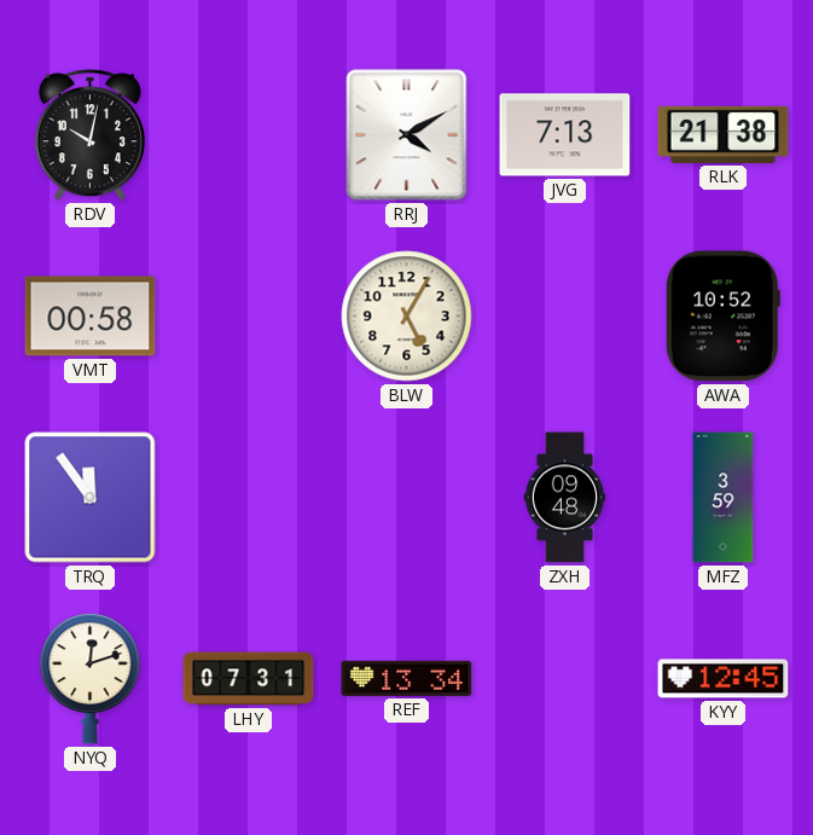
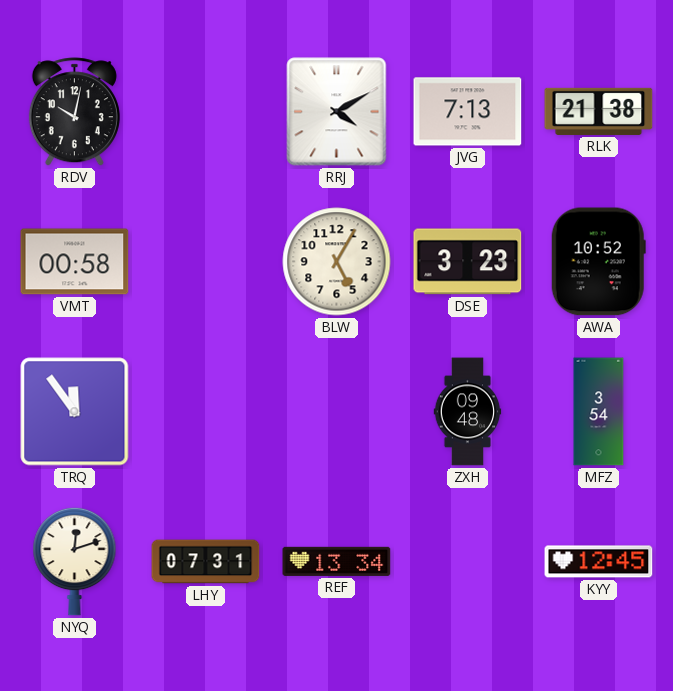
DSE: none -> 3:23
MFZ: 3:59 -> 3:54
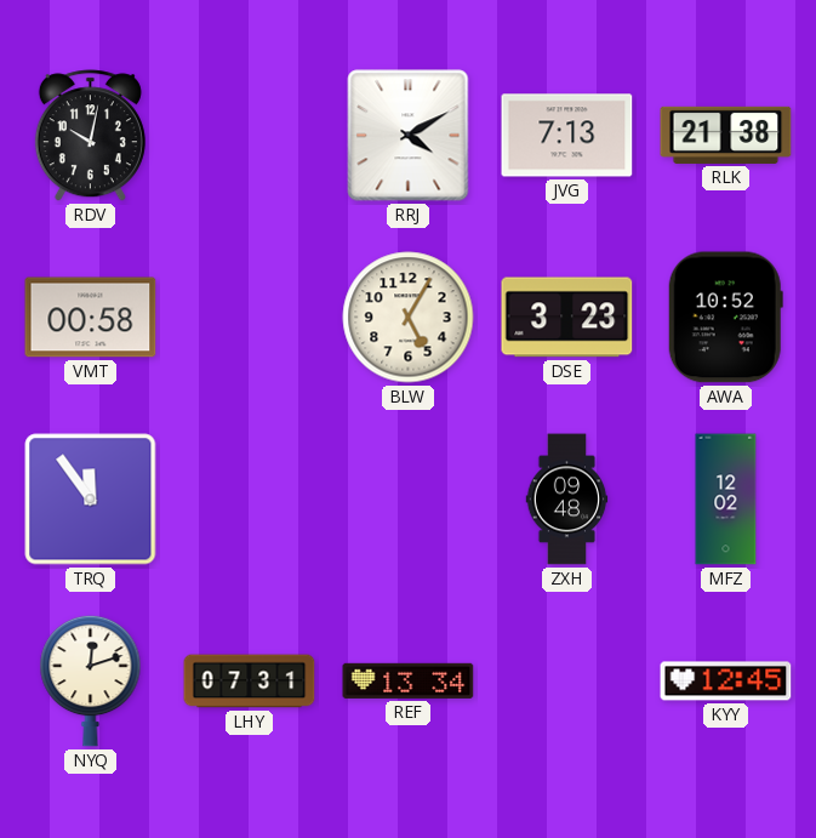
MFZ: 3:54 -> 12:02
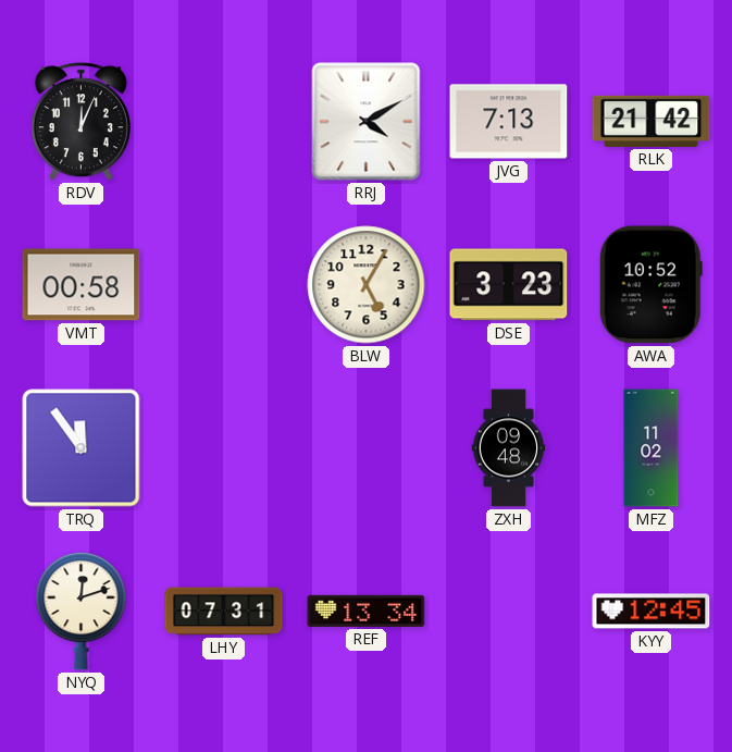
RDV: 10:02 -> 12:04
RLK: 21:38 -> 21:42
MFZ: 12:02 -> 11:02
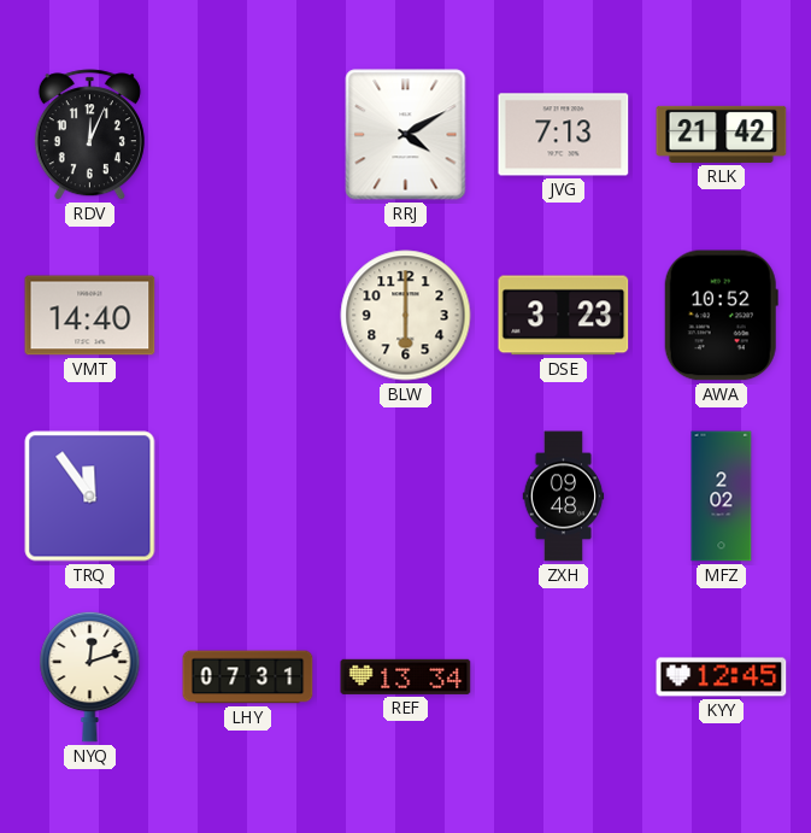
VMT: 00:58 -> 14:40
BLW: 5:05 -> 6:00
MFZ: 11:02 -> 2:02
